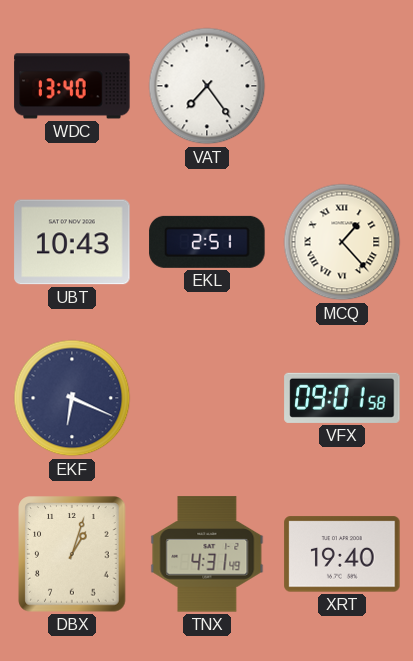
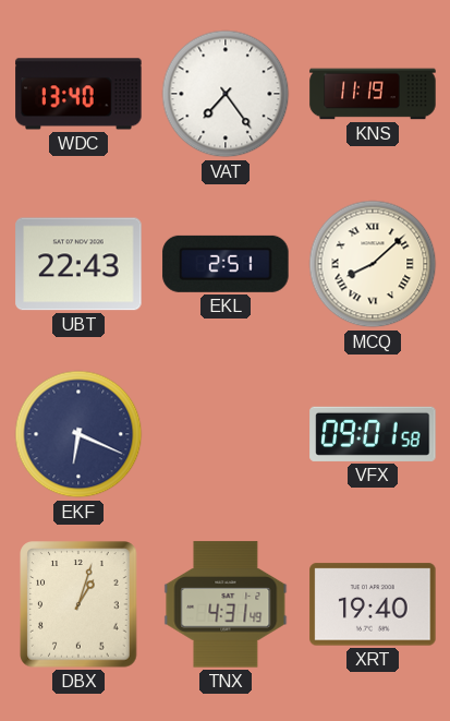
KNS: none -> 11:19
UBT: 10:43 -> 22:43
MCQ: 1:23 -> 8:08
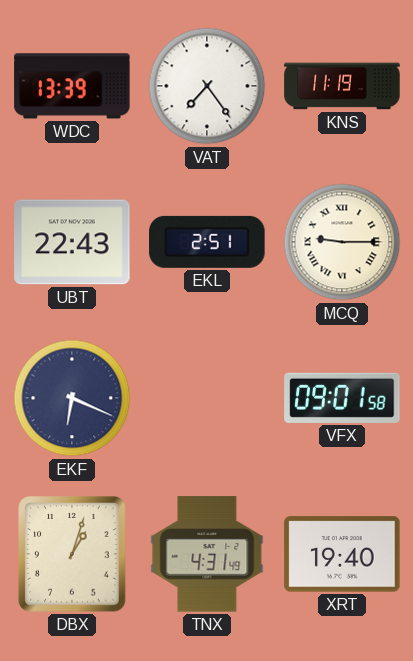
WDC: 13:40 -> 13:39
MCQ: 8:08 -> 9:15
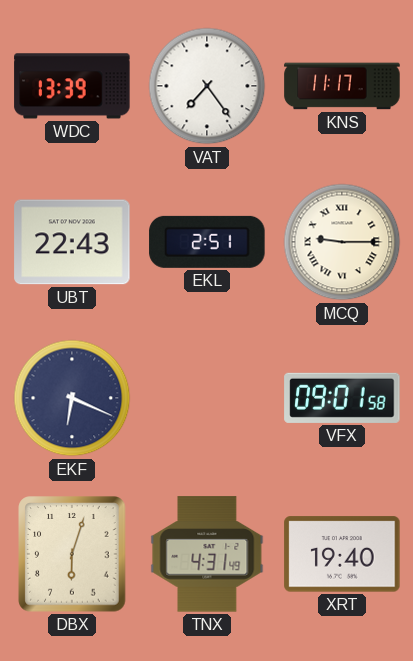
KNS: 11:19 -> 11:17
DBX: 1:03 -> 6:03
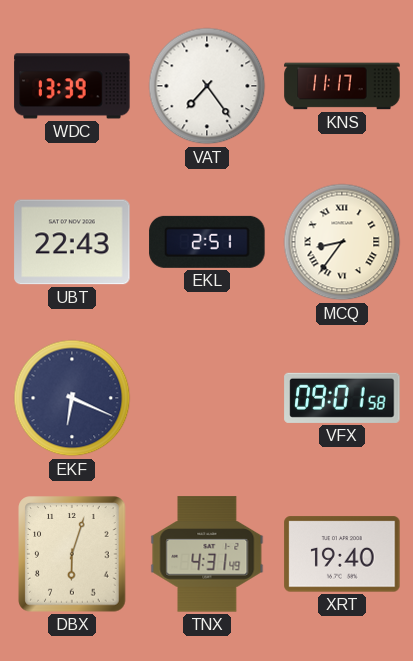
MCQ: 9:15 -> 8:36
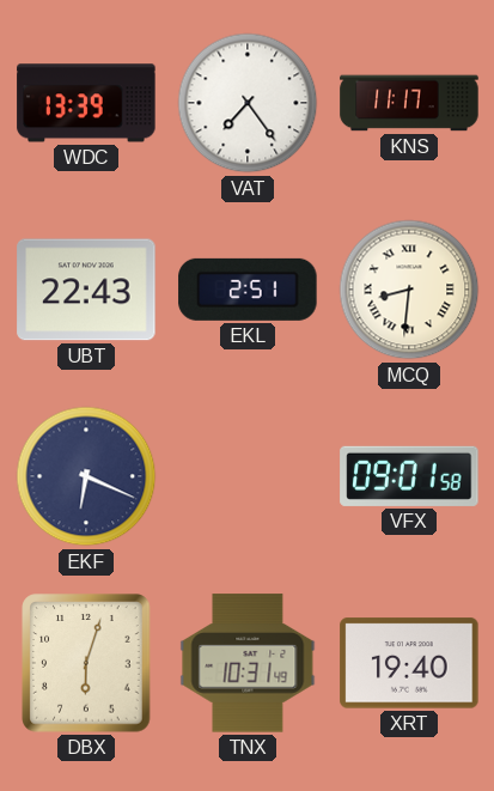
MCQ: 8:36 -> 8:31
TNX: 4:31 -> 10:31
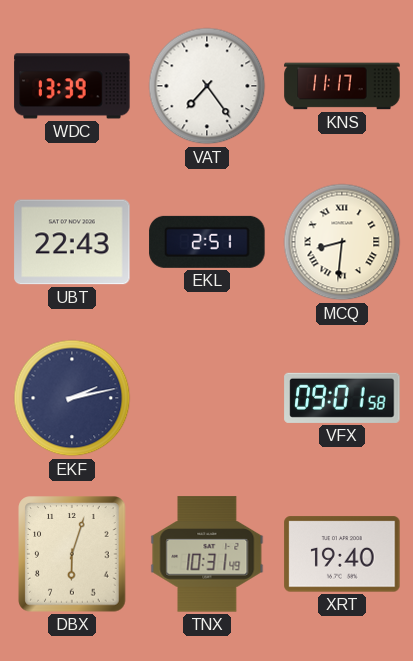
EKF: 6:19 -> 2:13
